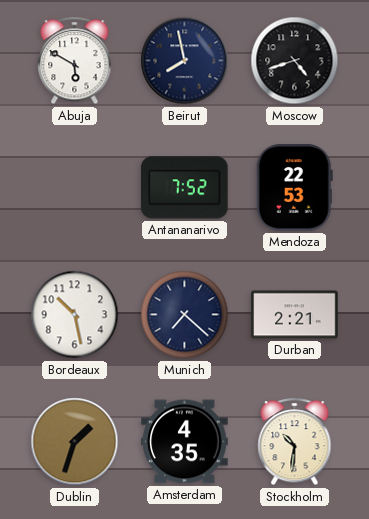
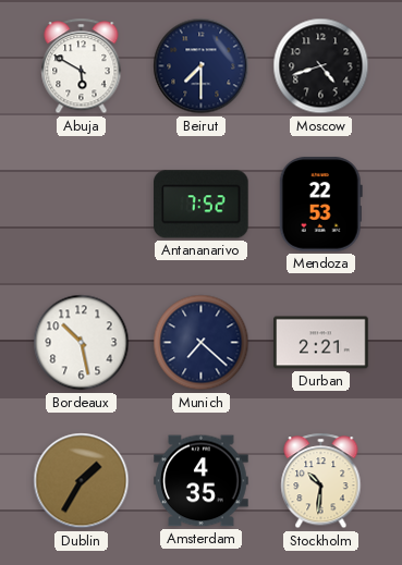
Beirut: 7:58 -> 7:30
Dublin: 1:33 -> 1:35
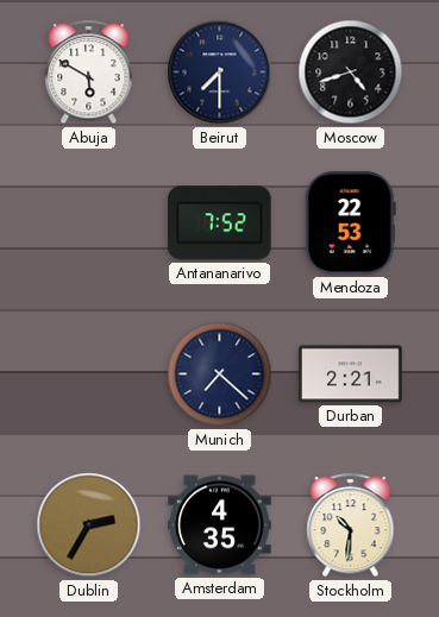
Bordeaux: 10:28 -> none
Dublin: 1:35 -> 2:35
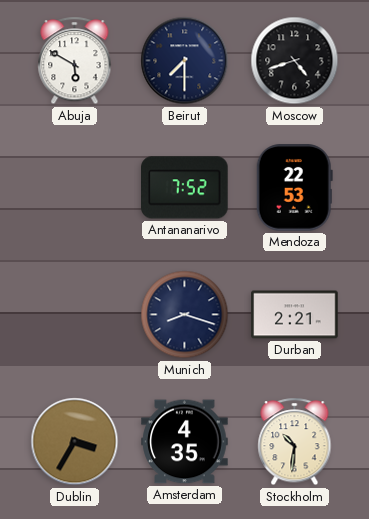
Munich: 7:22 -> 8:18
Dublin: 2:35 -> 3:35
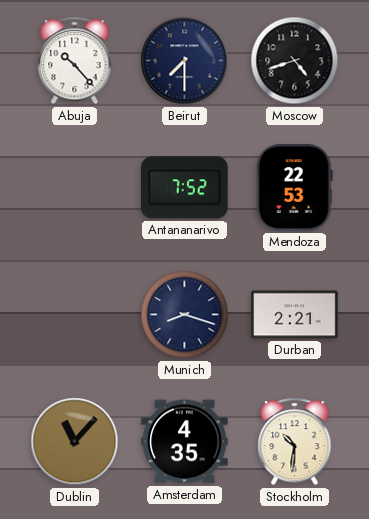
Abuja: 5:50 -> 10:23
Dublin: 3:35 -> 11:07
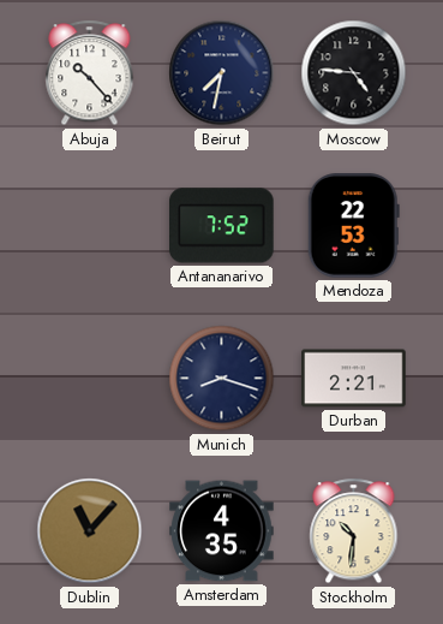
Beirut: 7:30 -> 7:32
Moscow: 4:42 -> 4:46
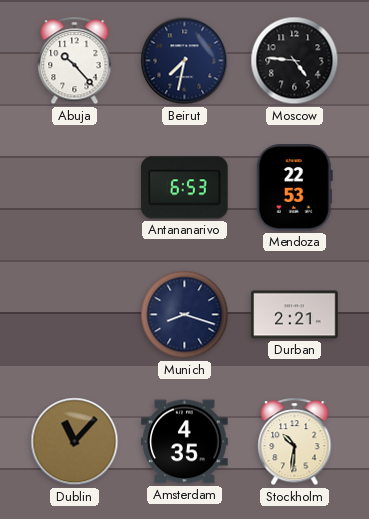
Antananarivo: 7:52 -> 6:53
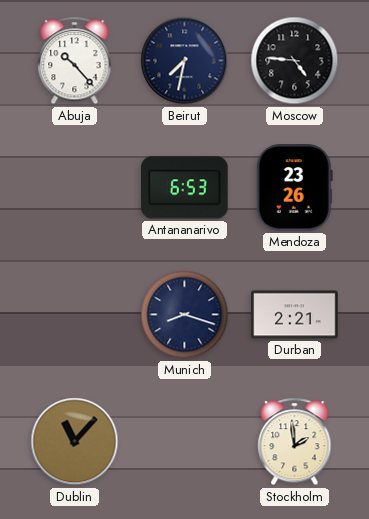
Mendoza: 22:53 -> 23:26
Amsterdam: 4:35 -> none
Stockholm: 10:31 -> 1:59
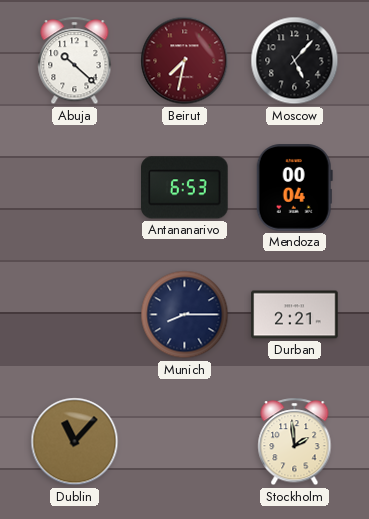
Abuja: 10:23 -> 10:22
Beirut dial: navy -> burgundy
Moscow: 4:46 -> 5:07
Mendoza: 23:26 -> 00:04
Munich: 8:18 -> 8:15
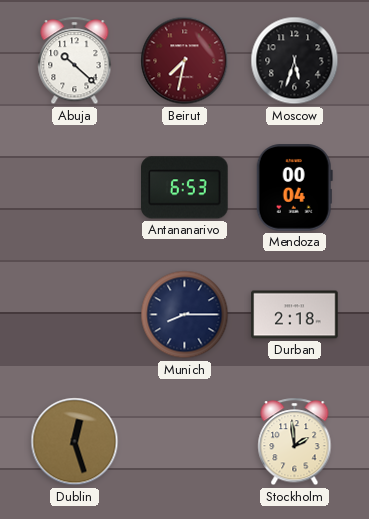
Moscow: 5:07 -> 5:33
Durban: 2:21 -> 2:18
Dublin: 11:07 -> 12:27
